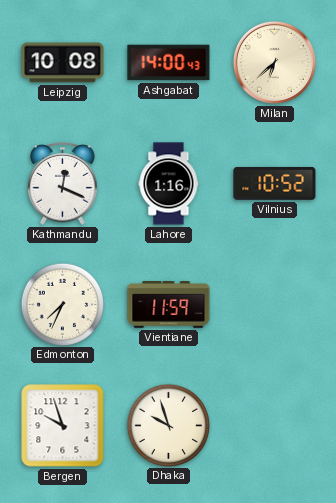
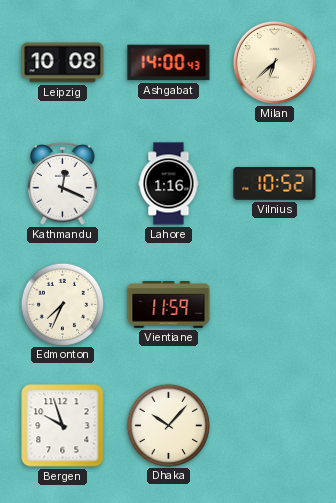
Dhaka: 9:57 -> 10:07
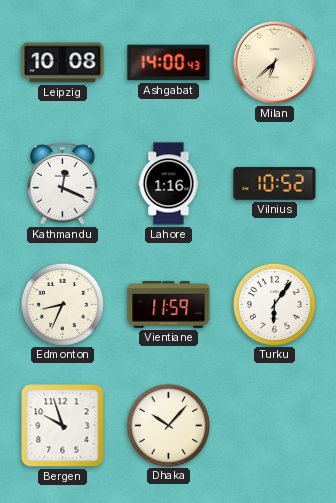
Edmonton: 7:34 -> 8:34
Turku: none -> 6:06
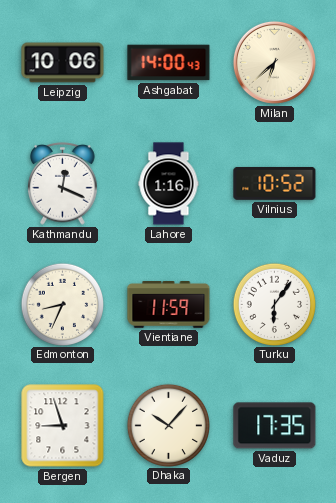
Leipzig: 10:08 -> 10:06
Bergen: 9:57 -> 8:57
Vaduz: none -> 17:35
